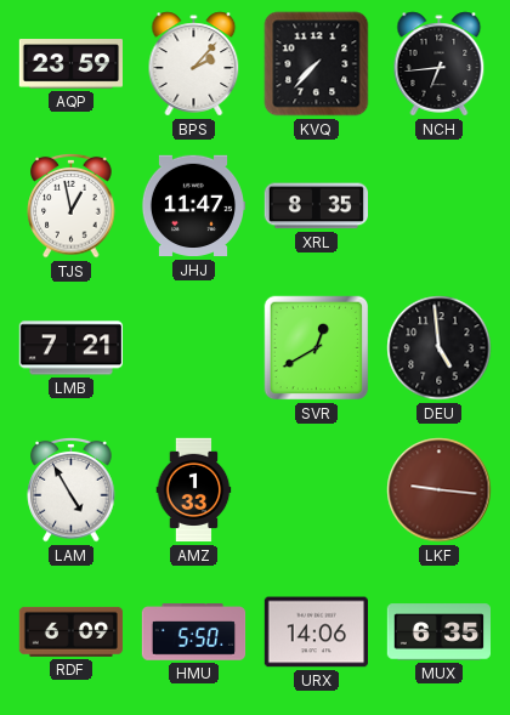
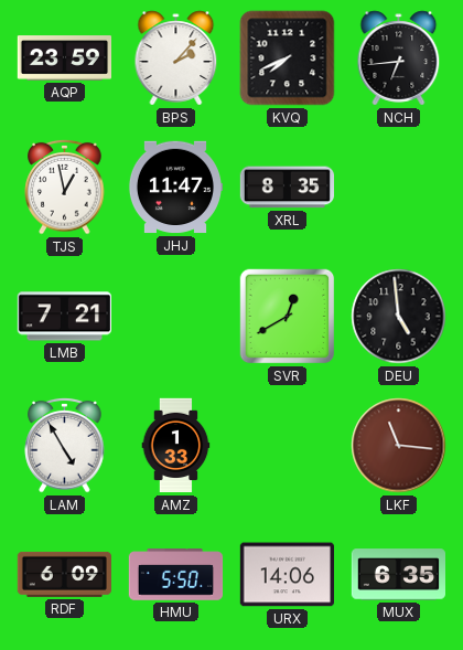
KVQ: 7:37 -> 7:41
LKF: 9:16 -> 11:16
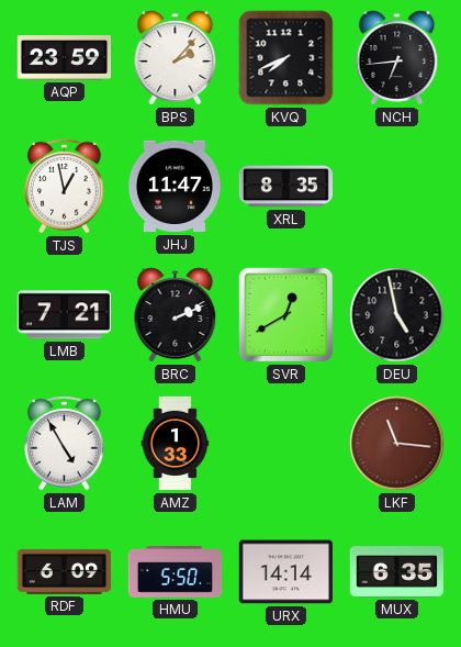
BRC: none -> 2:11
DEU: 4:59 -> 4:58
URX: 14:06 -> 14:14
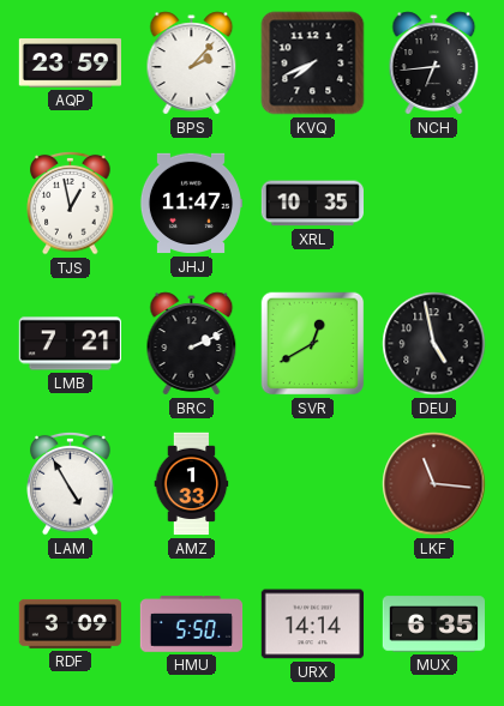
XRL: 8:35 -> 10:35
RDF: 6:09 -> 3:09
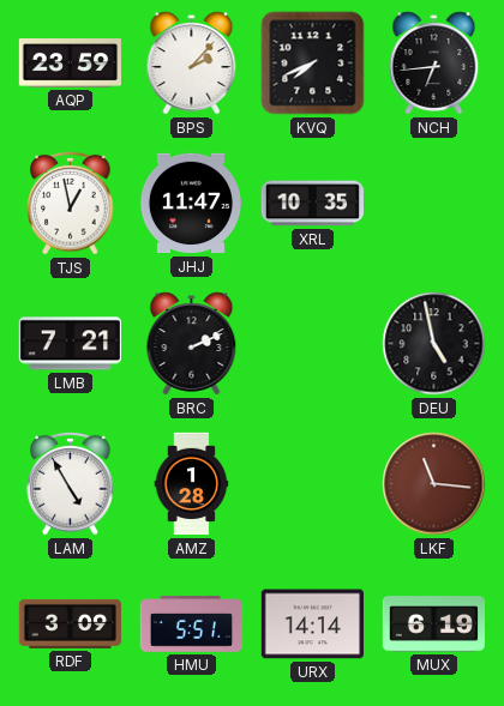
SVR: 12:40 -> none
AMZ: 1:33 -> 1:28
HMU: 5:50 -> 5:51
MUX: 6:35 -> 6:19
